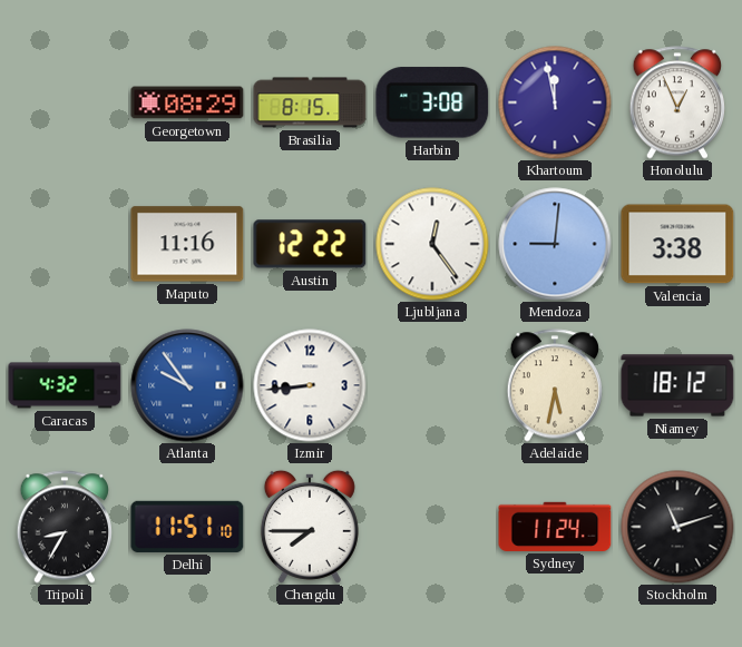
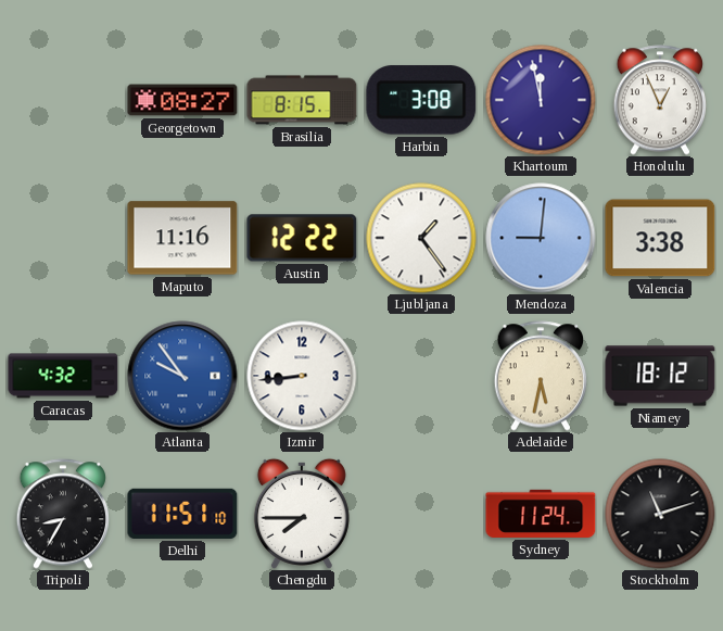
Georgetown: 08:29 -> 08:27
Ljubljana: 12:24 -> 1:24
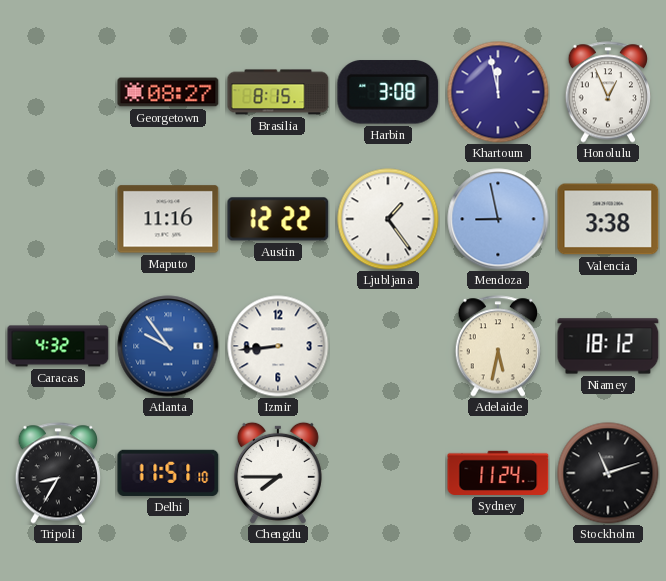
Mendoza: 9:01 -> 8:58
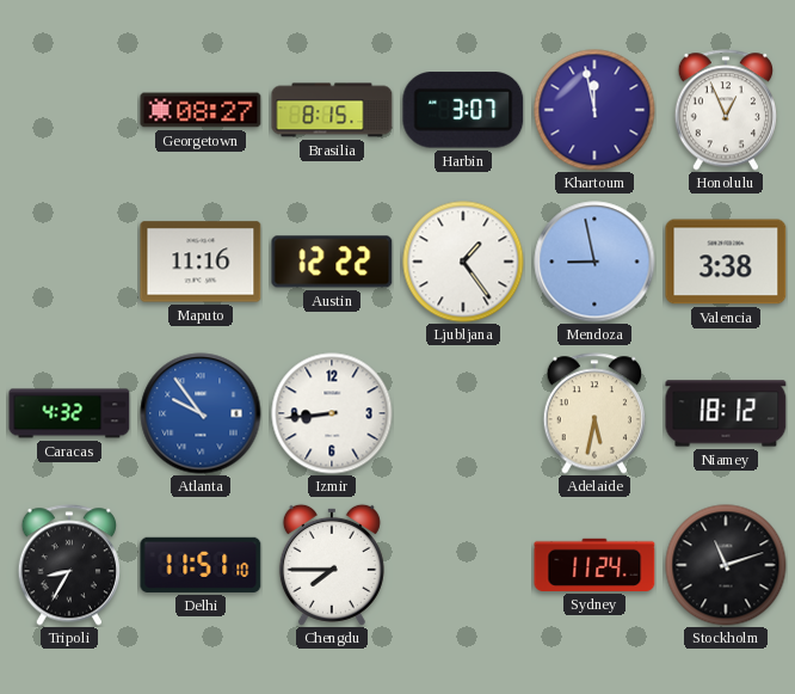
Harbin: 3:08 -> 3:07
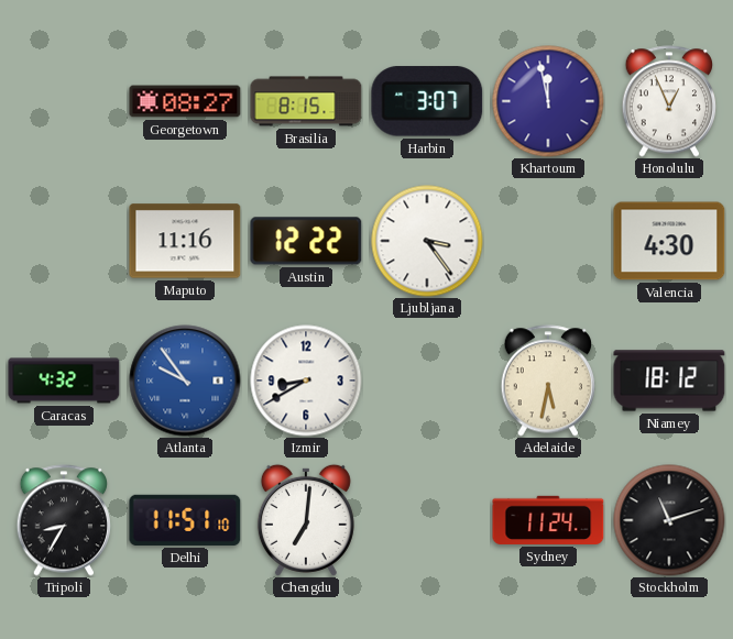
Ljubljana: 1:24 -> 3:24
Mendoza: 8:58 -> none
Valencia: 3:38 -> 4:30
Izmir: 8:44 -> 8:40
Chengdu: 7:45 -> 7:01
